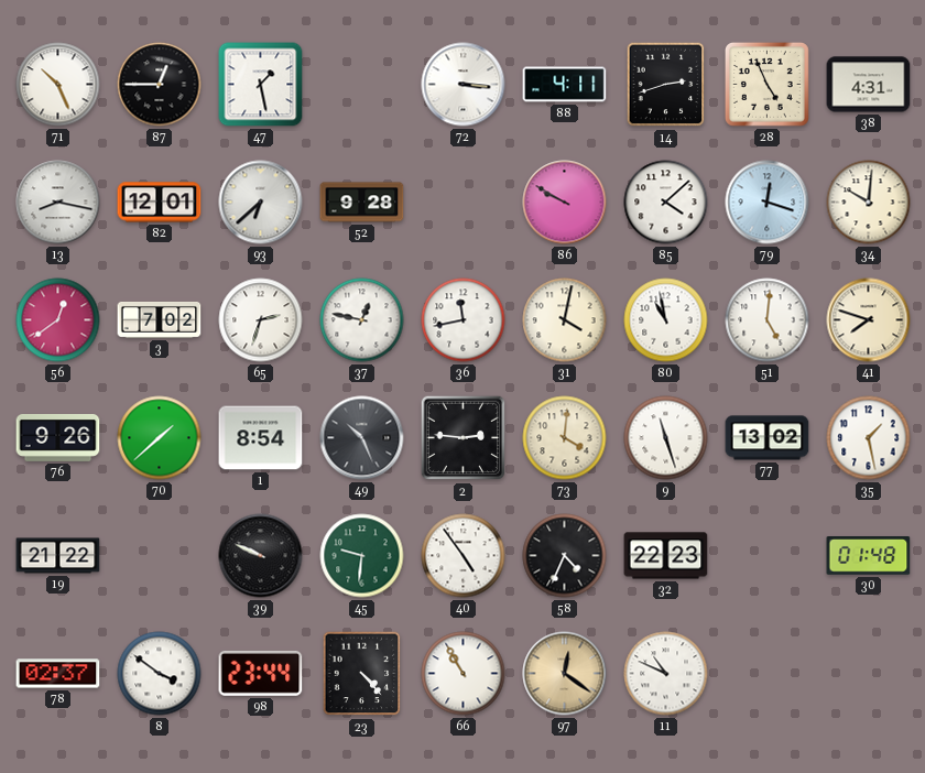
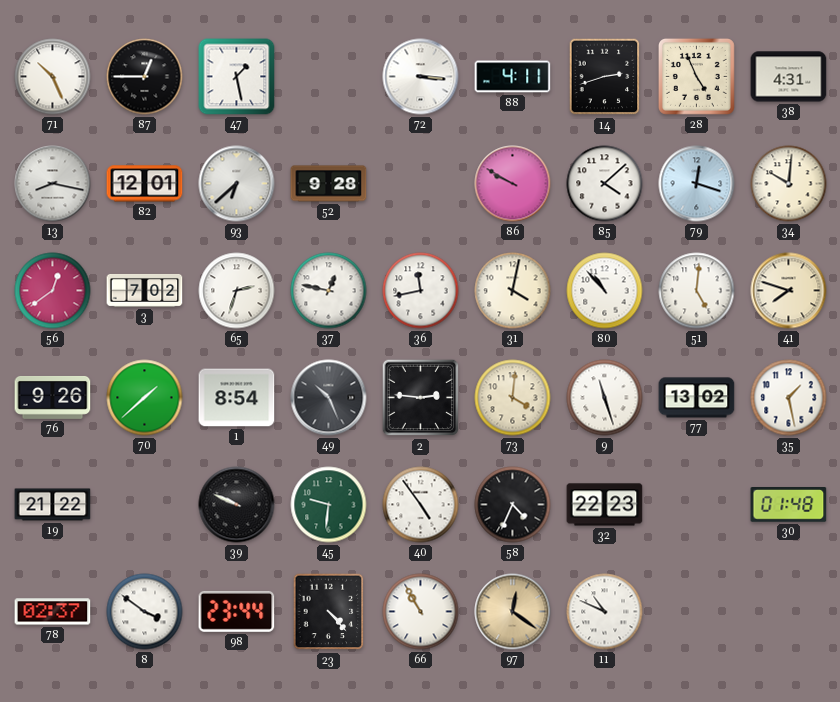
80: 10:58 -> 10:53
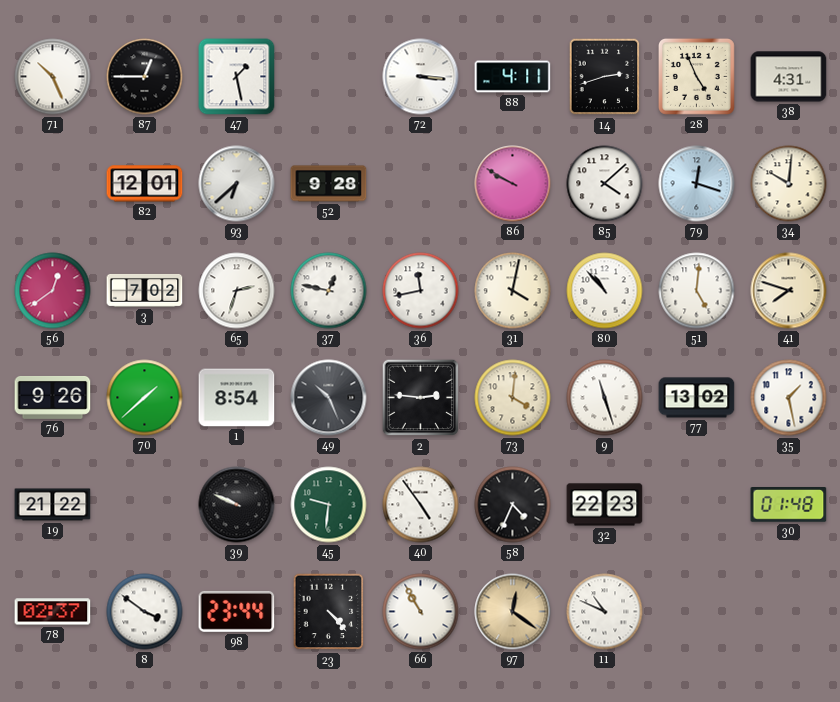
13: 8:17 -> none
